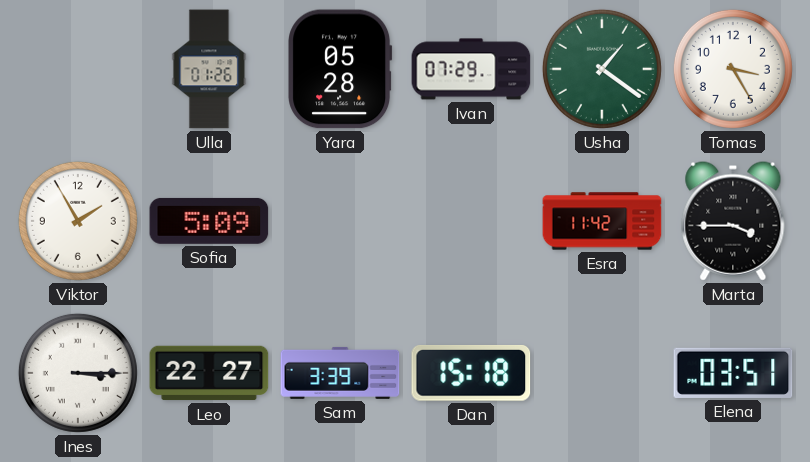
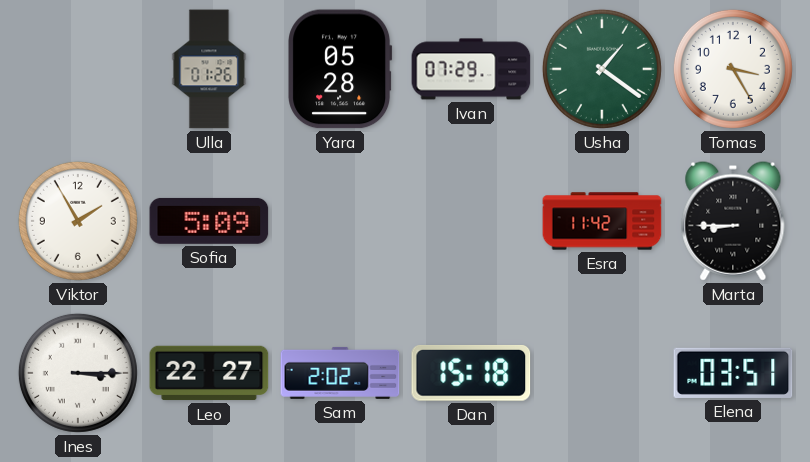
Marta: 3:45 -> 8:45
Sam: 3:39 -> 2:02
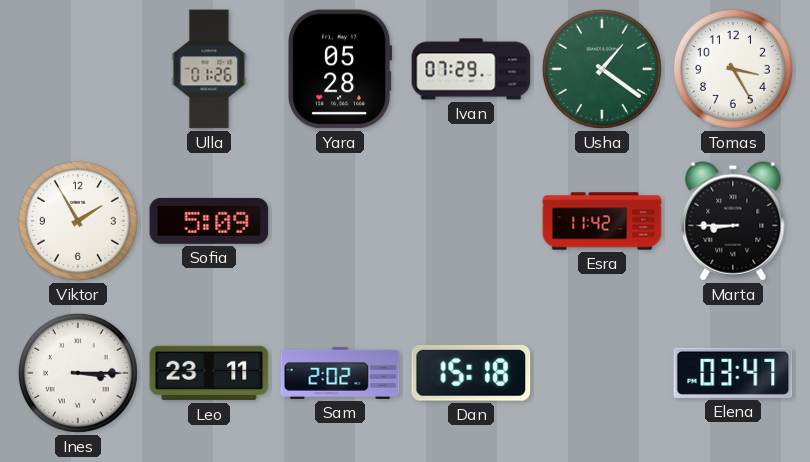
Leo: 22:27 -> 23:11
Elena: 03:51 -> 03:47
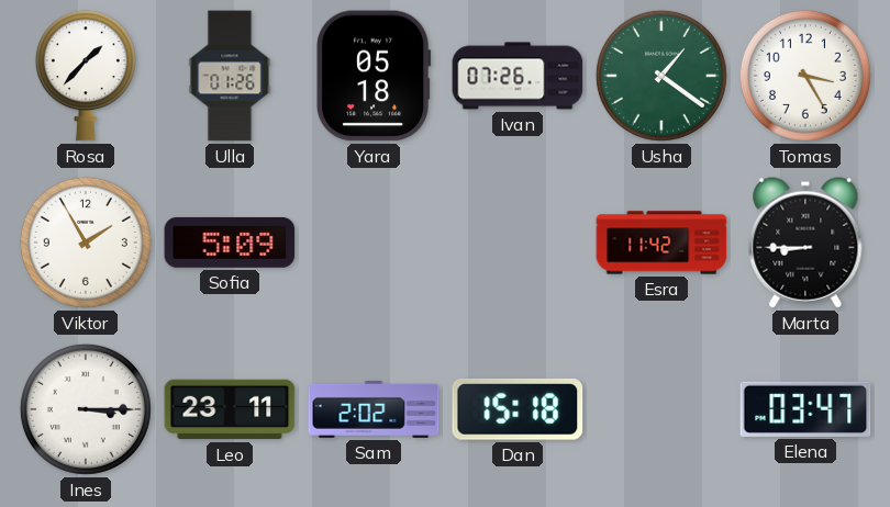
Rosa: none -> 1:37
Yara: 05:28 -> 05:18
Ivan: 07:29 -> 07:26
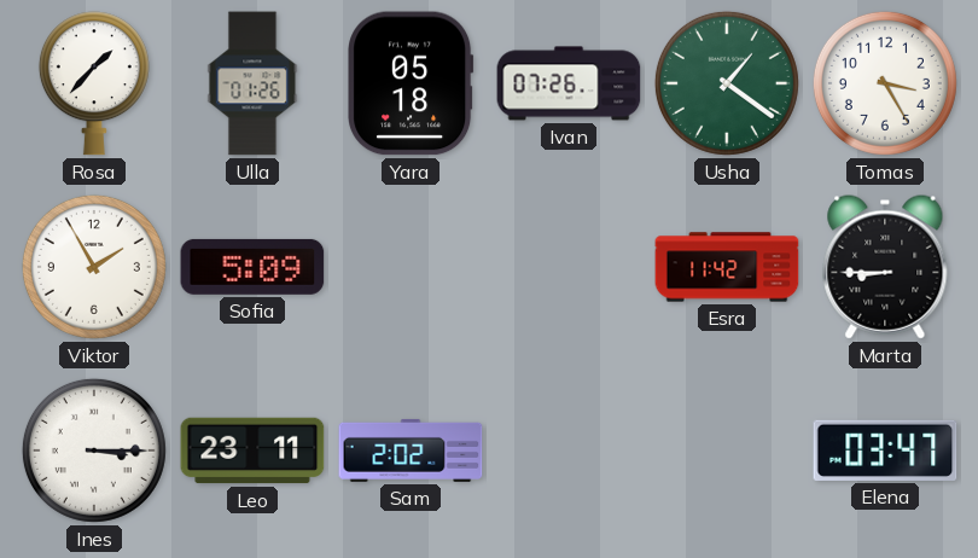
Dan: 15:18 -> none
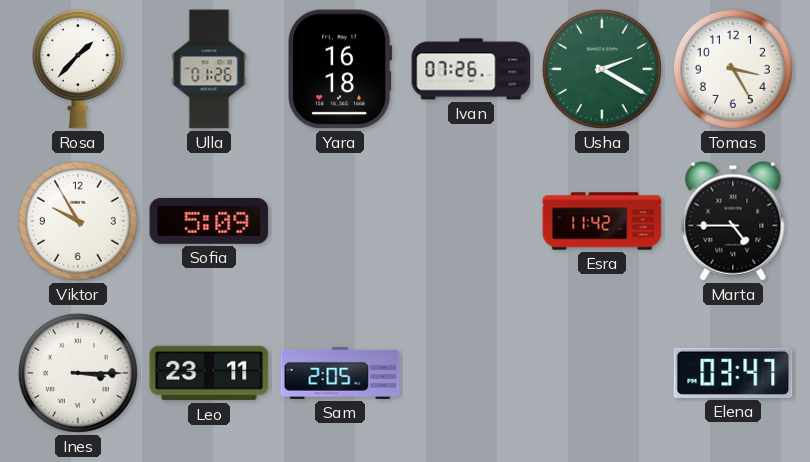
Yara: 05:18 -> 16:18
Usha: 1:21 -> 2:20
Viktor: 1:55 -> 9:55
Marta: 8:45 -> 4:45
Sam: 2:02 -> 2:05
